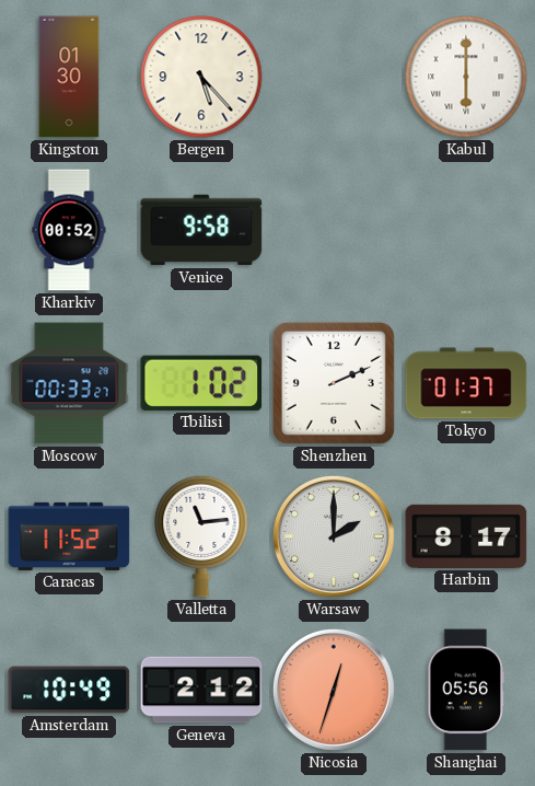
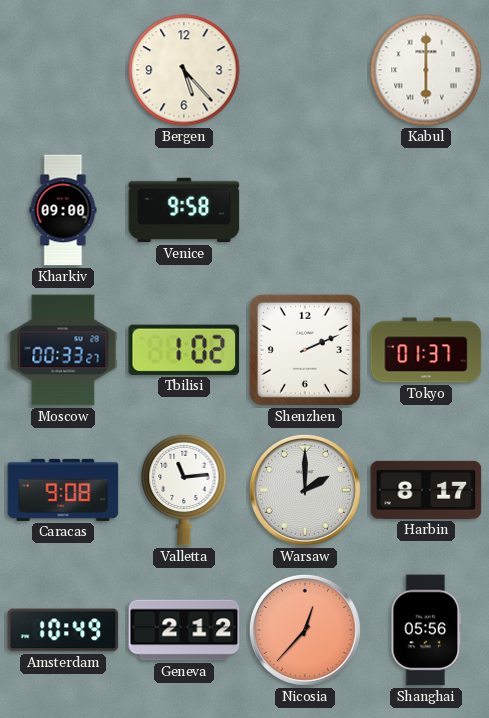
Kingston: 01:30 -> none
Kharkiv: 00:52 -> 09:00
Caracas: 11:52 -> 9:08
Nicosia: 12:33 -> 12:37
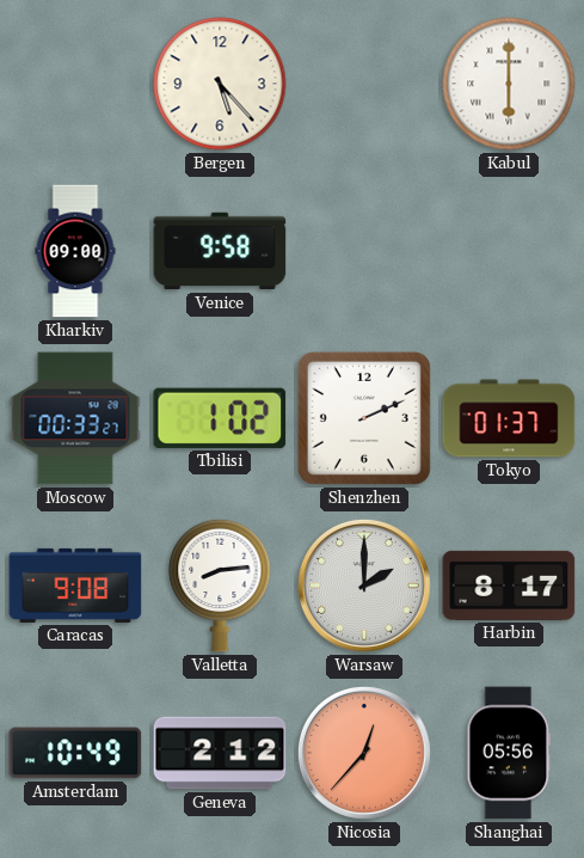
Valletta: 11:14 -> 8:14
